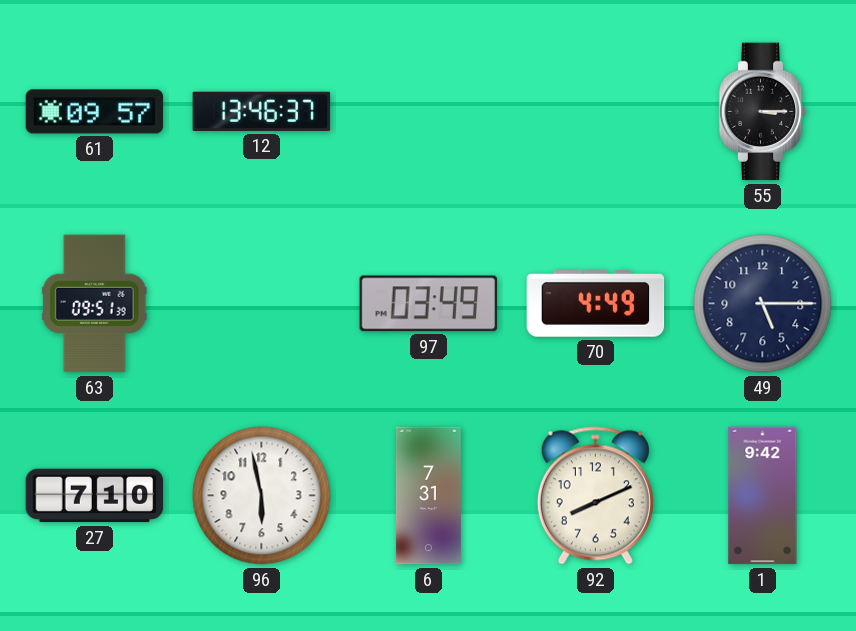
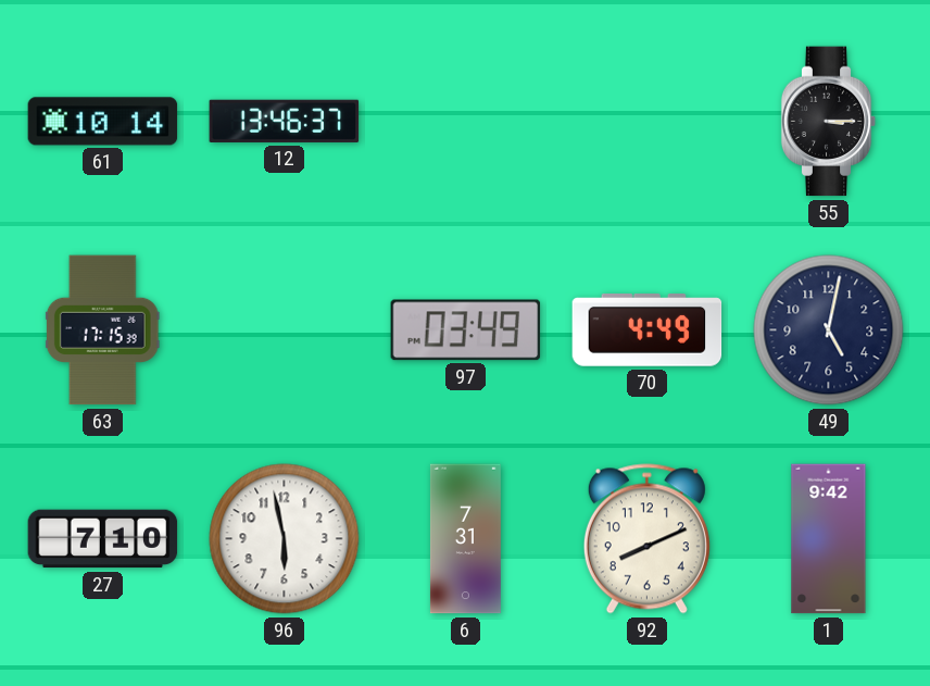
61: 09:57 -> 10:14
63: 09:51 -> 17:15
49: 5:15 -> 5:02
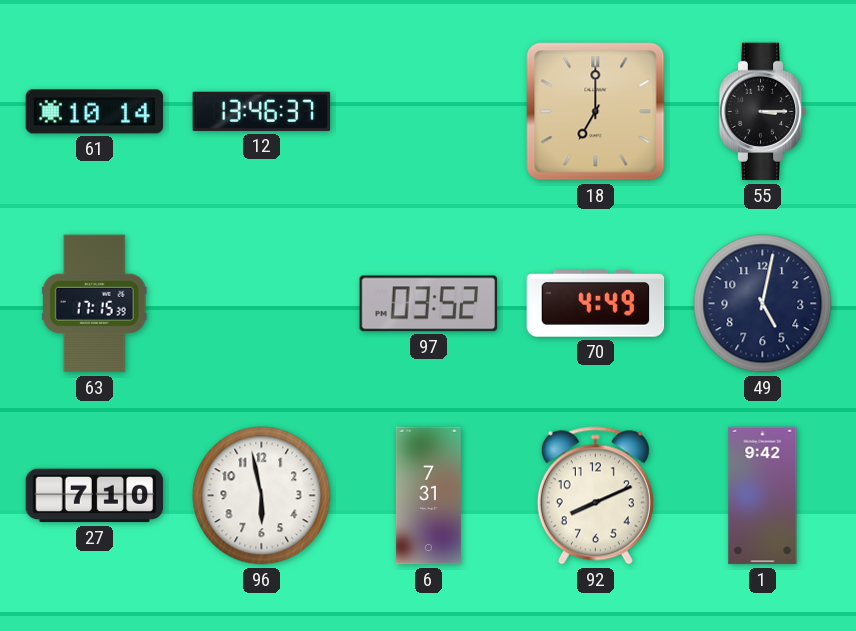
18: none -> 7:00
97: 03:49 -> 03:52
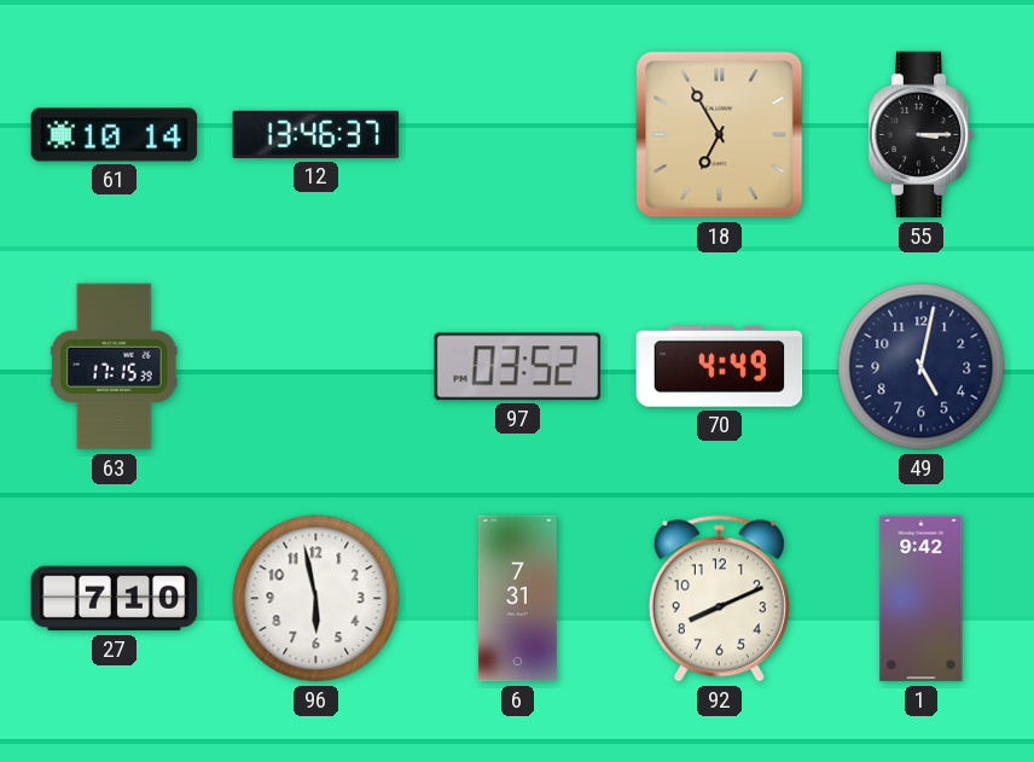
18: 7:00 -> 6:55
